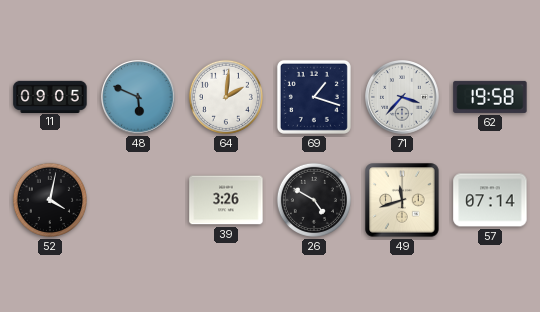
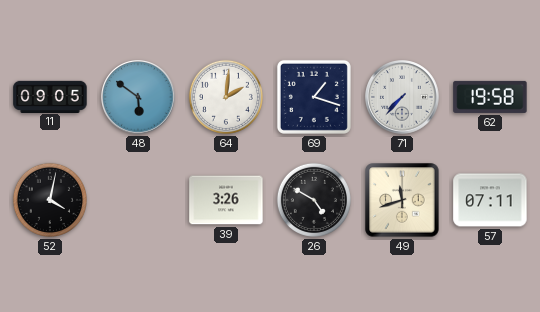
48: 5:49 -> 5:51
71: 3:37 -> 7:37
57: 07:14 -> 07:11
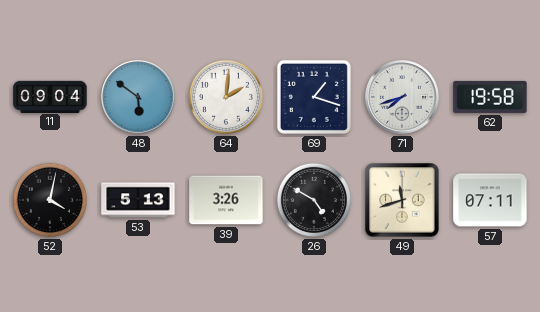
11: 09:05 -> 09:04
71: 7:37 -> 7:42
53: none -> 5:13
